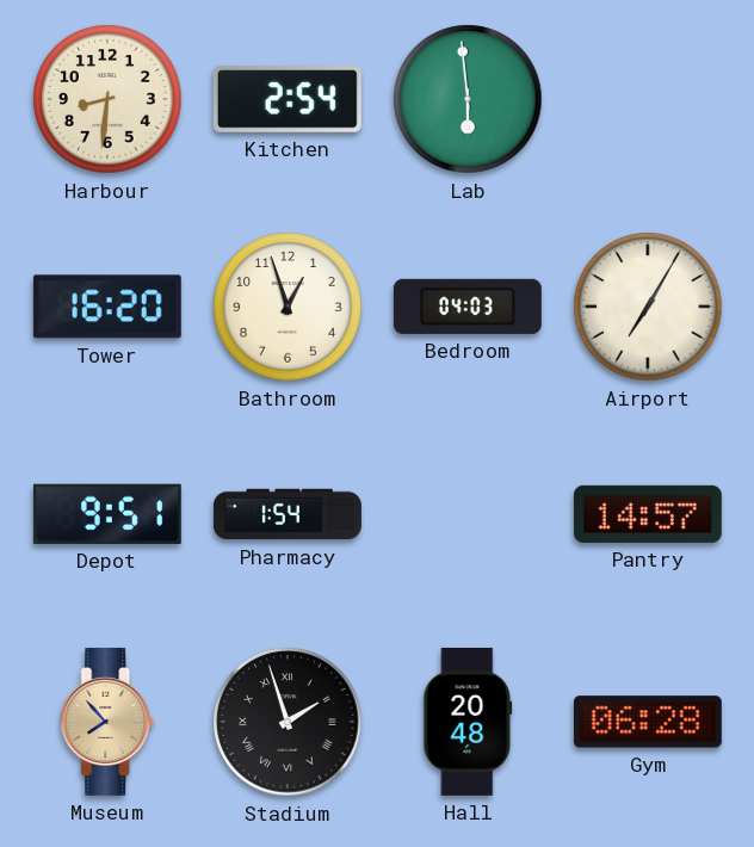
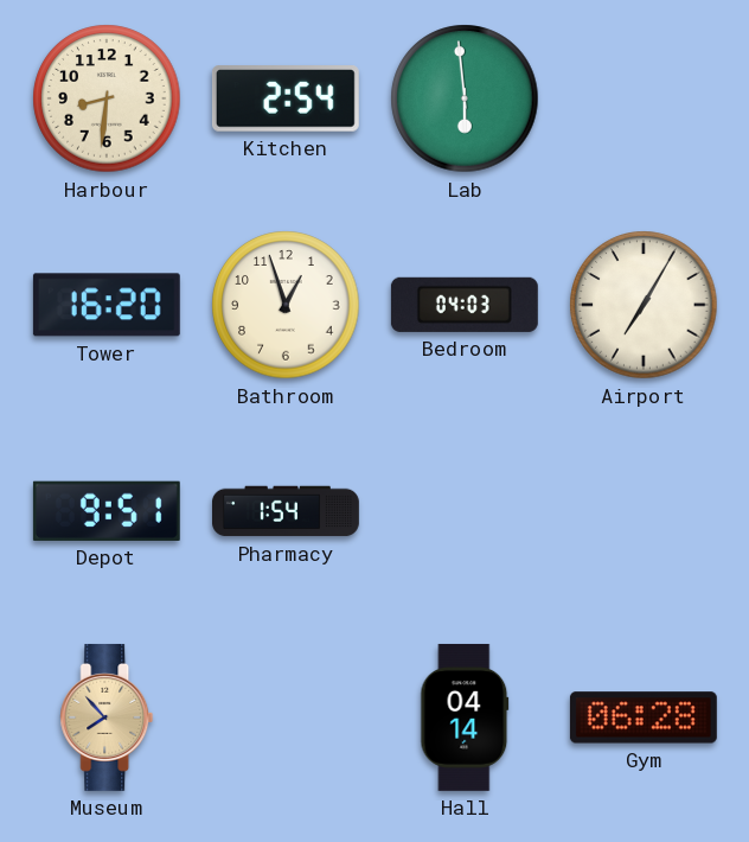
Pantry: 14:57 -> none
Stadium: 1:57 -> none
Hall: 20:48 -> 04:14
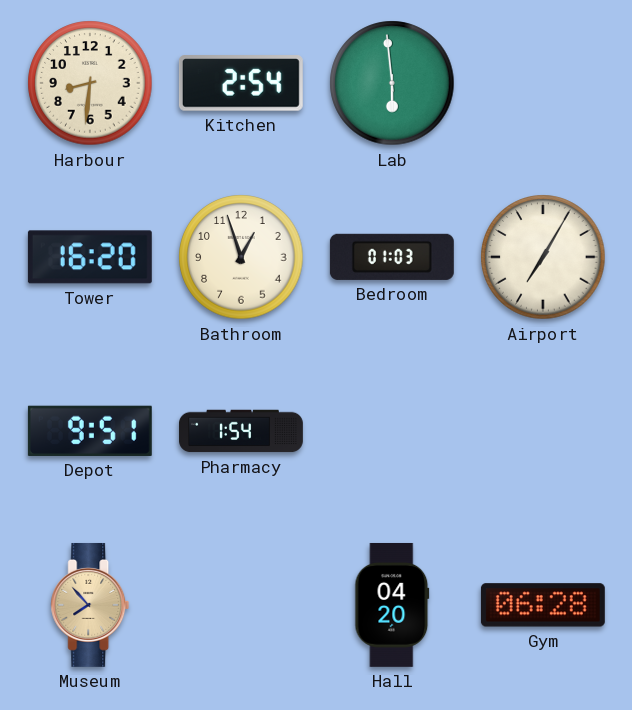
Bedroom: 04:03 -> 01:03
Hall: 04:14 -> 04:20
